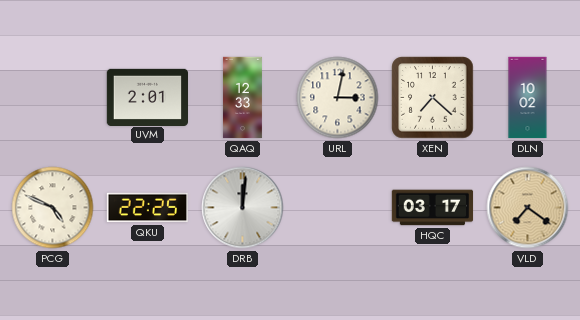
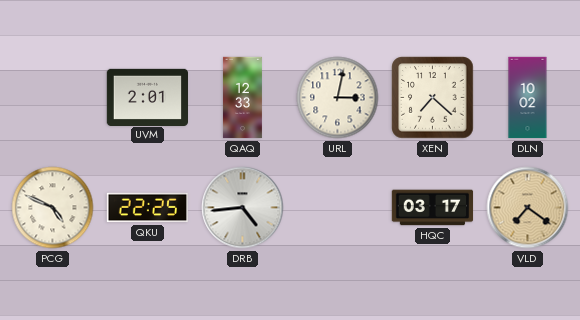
DRB: 12:01 -> 4:44
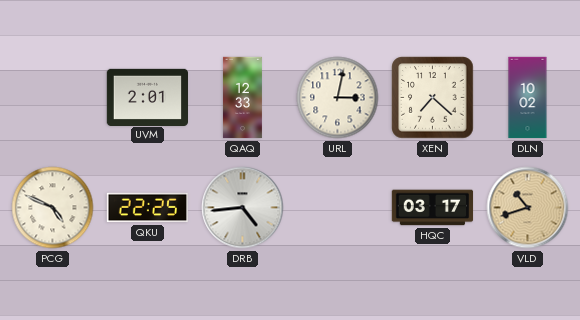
VLD: 7:21 -> 10:42
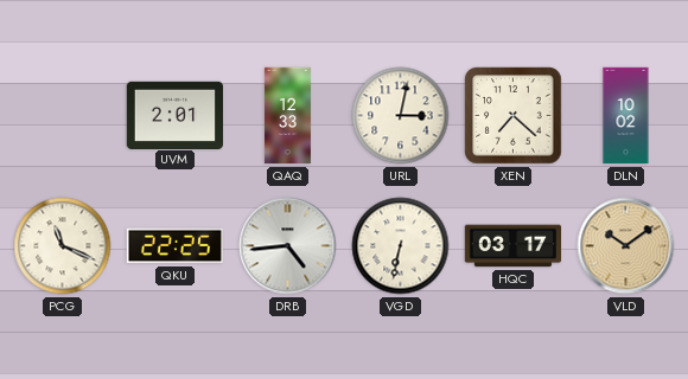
PCG: 4:49 -> 11:19
VGD: none -> 6:32
VLD: 10:42 -> 10:09
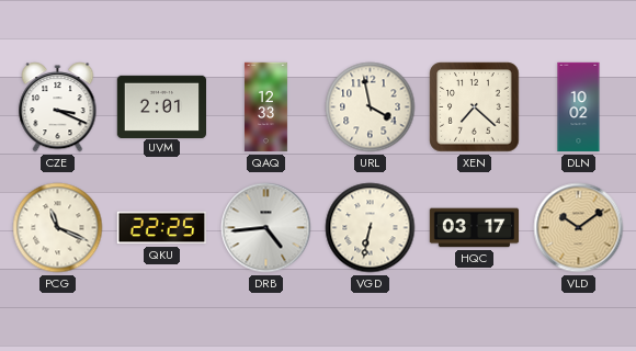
CZE: none -> 3:19
URL: 3:02 -> 3:58
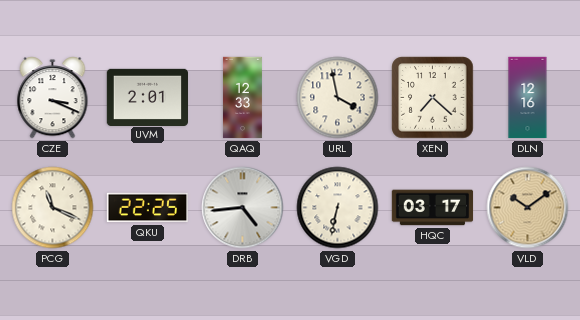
DLN: 10:02 -> 12:16
